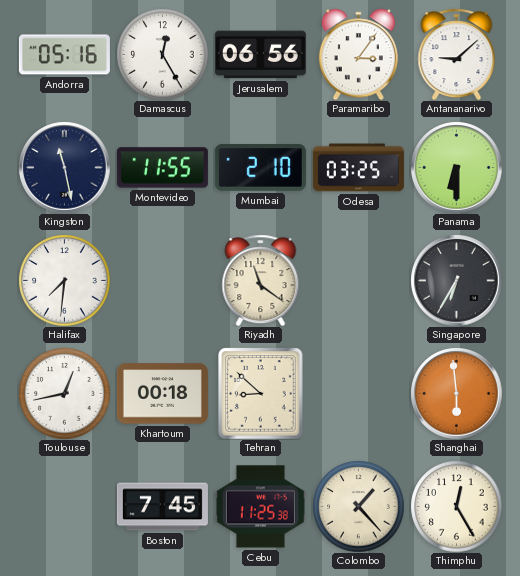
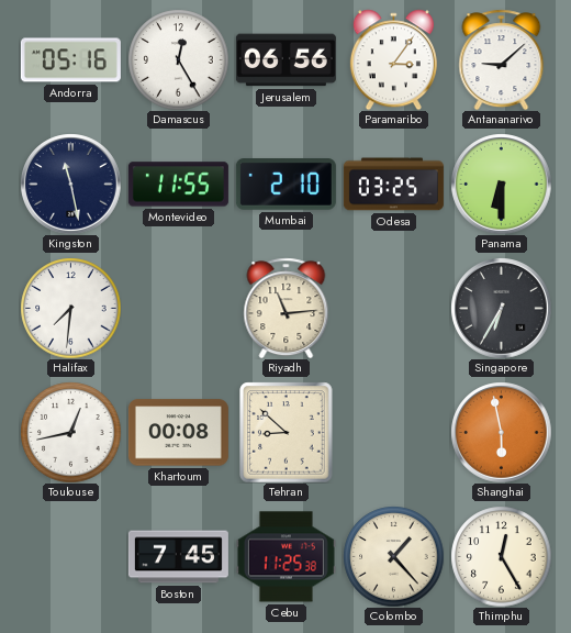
Riyadh: 11:21 -> 11:14
Khartoum: 00:18 -> 00:08
Shanghai: 5:59 -> 5:58
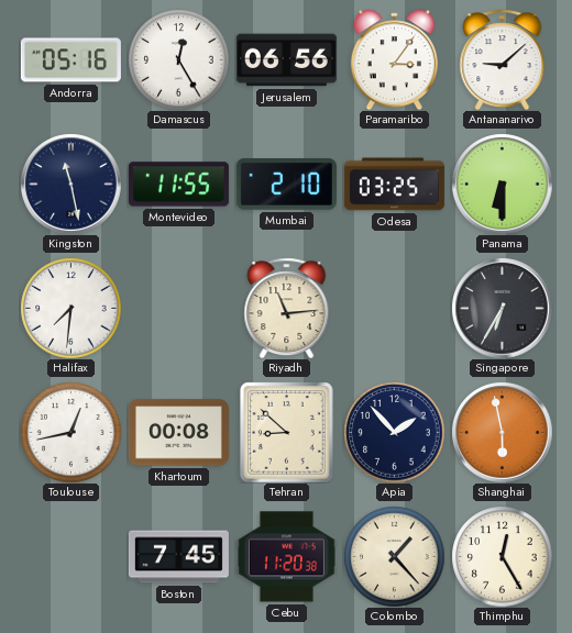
Apia: none -> 1:53
Cebu: 11:25 -> 11:20
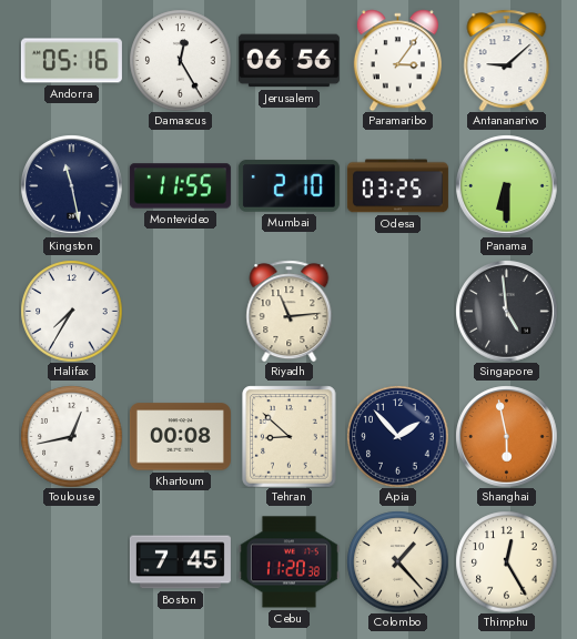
Halifax: 7:31 -> 7:35
Singapore: 6:35 -> 4:59
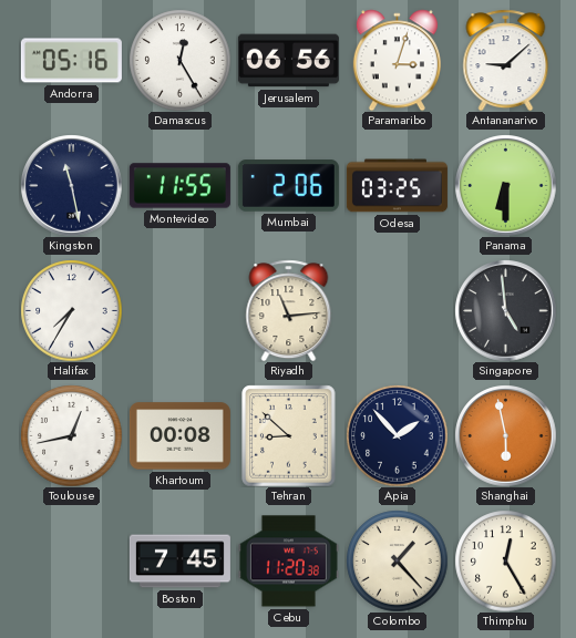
Paramaribo: 3:06 -> 3:03
Mumbai: 2:10 -> 2:06
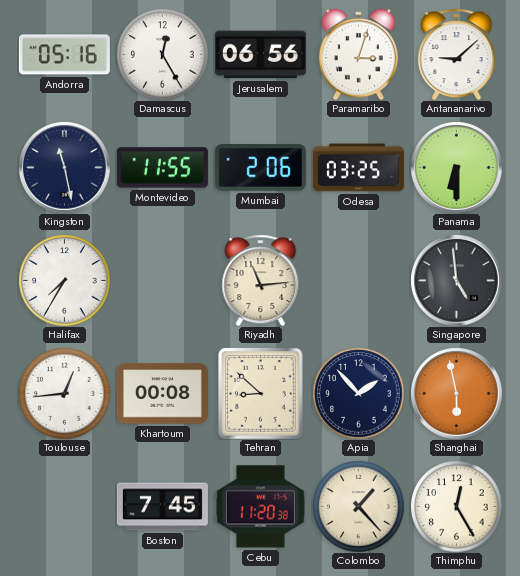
Toulouse: 12:43 -> 12:44
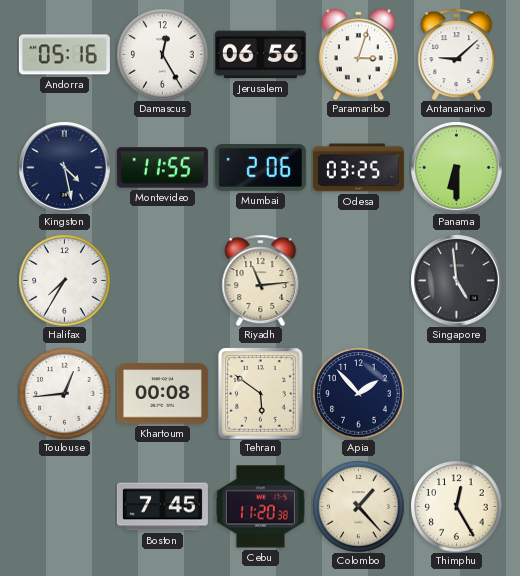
Kingston: 11:28 -> 4:28
Tehran: 8:52 -> 5:51
Shanghai: 5:58 -> none
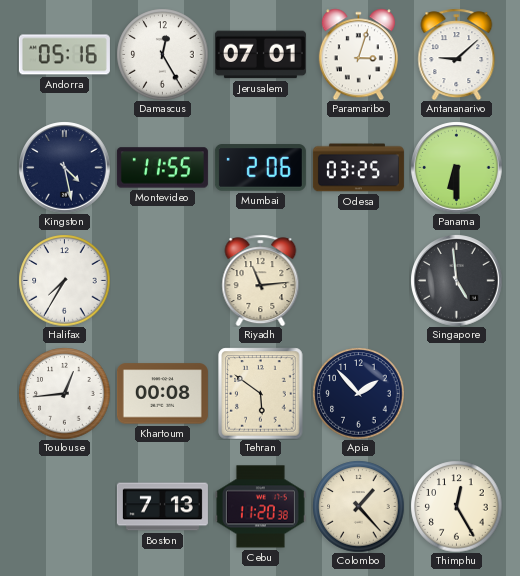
Jerusalem: 06:56 -> 07:01
Boston: 7:45 -> 7:13
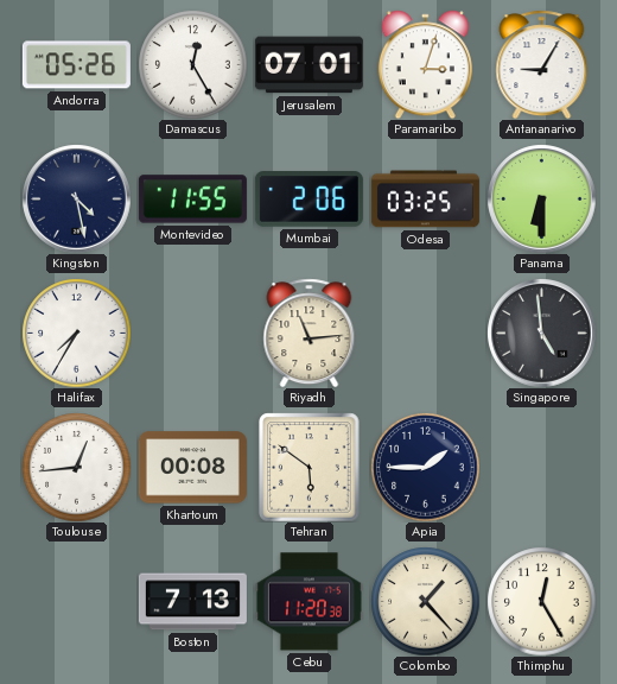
Andorra: 05:16 -> 05:26
Antananarivo: 9:08 -> 9:05
Apia: 1:53 -> 1:45
